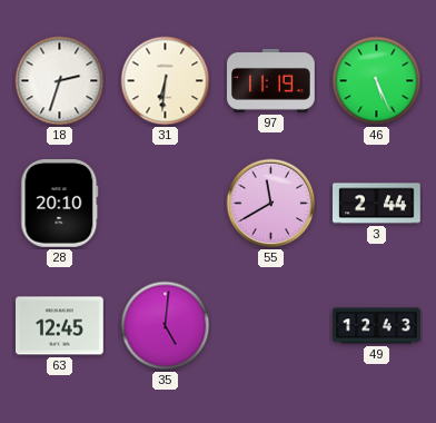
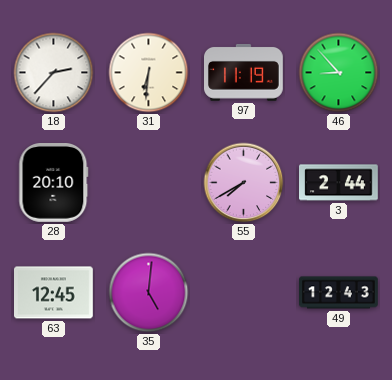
18: 2:33 -> 2:37
46: 5:26 -> 8:53
55: 11:40 -> 7:40
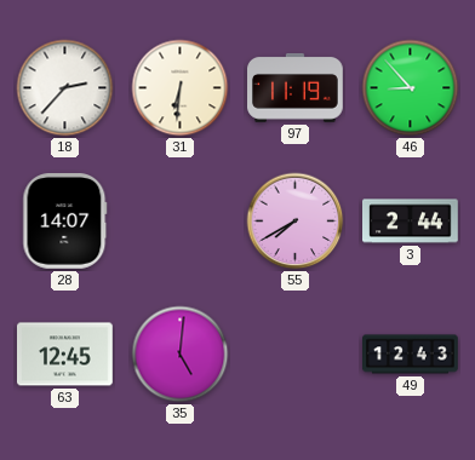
28: 20:10 -> 14:07
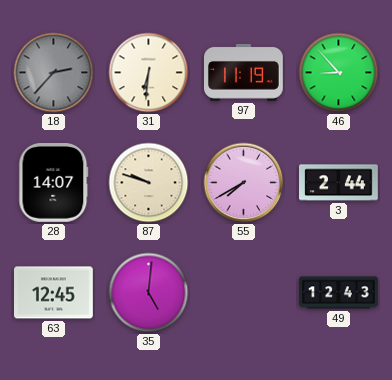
18 dial: white -> grey
87: none -> 9:48
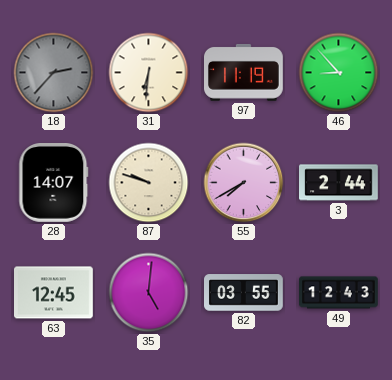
82: none -> 03:55
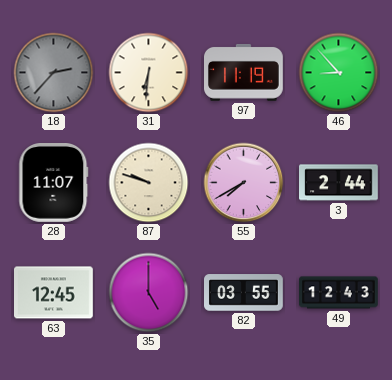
28: 14:07 -> 11:07
35: 5:01 -> 5:00
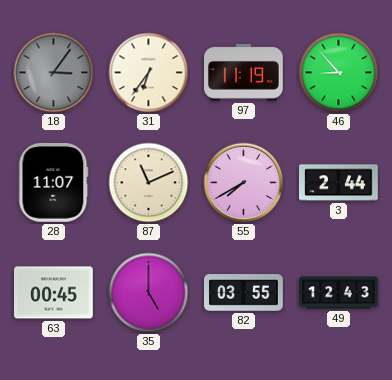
18: 2:37 -> 3:06
31: 6:31 -> 6:36
87: 9:48 -> 11:11
63: 12:45 -> 00:45
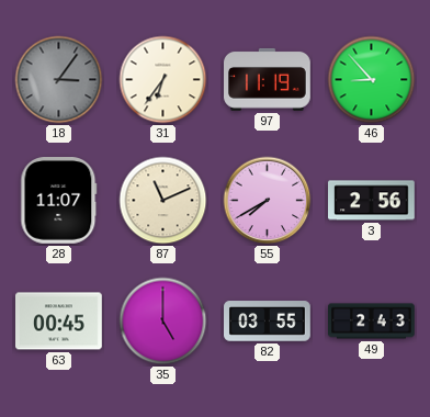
3: 2:44 -> 2:56
49: 12:43 -> 2:43
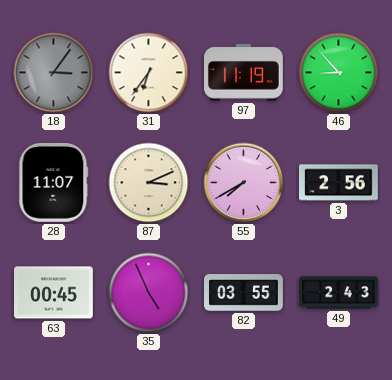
87: 11:11 -> 3:11
35: 5:00 -> 4:56
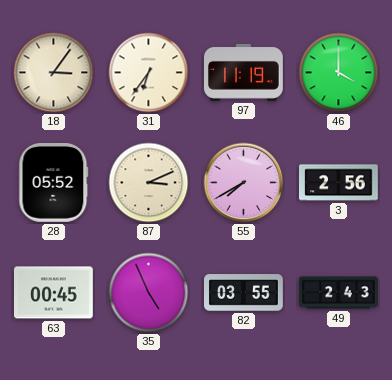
18 dial: grey -> cream
46: 8:53 -> 4:00
28: 11:07 -> 05:52
